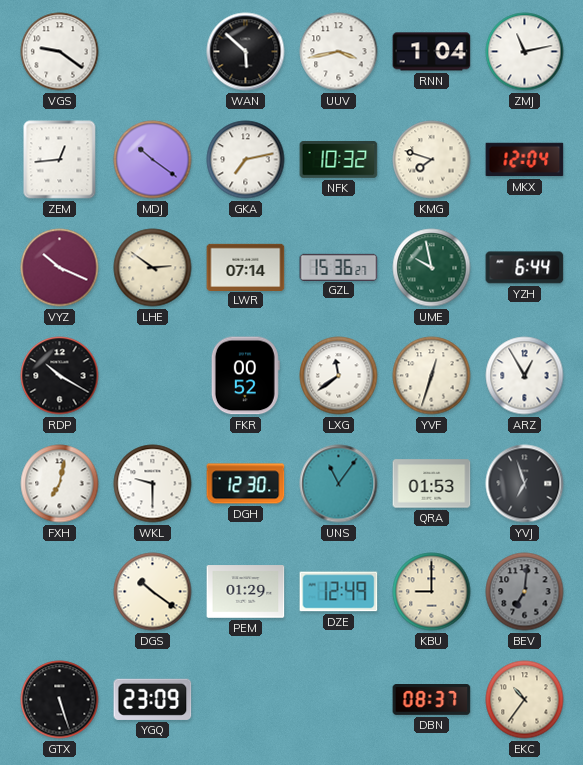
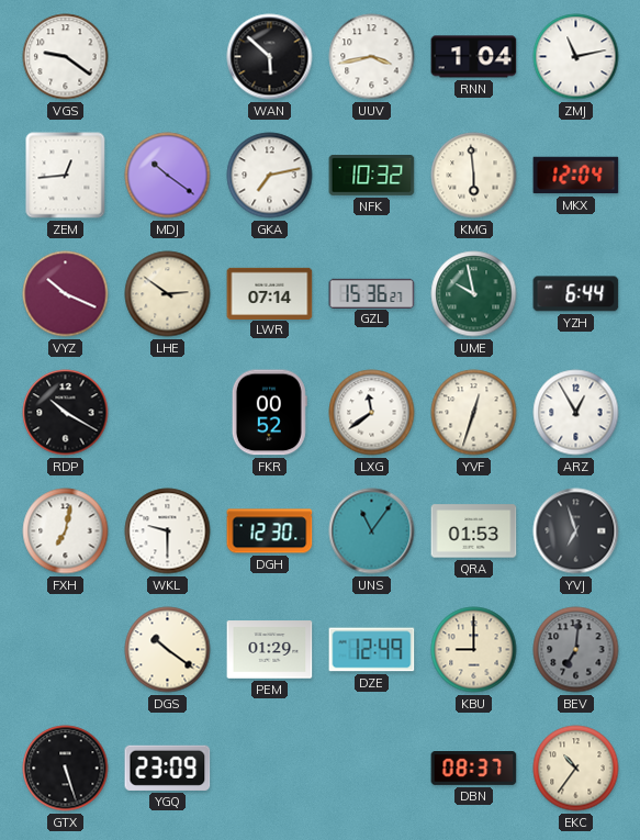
KMG: 7:48 -> 5:59
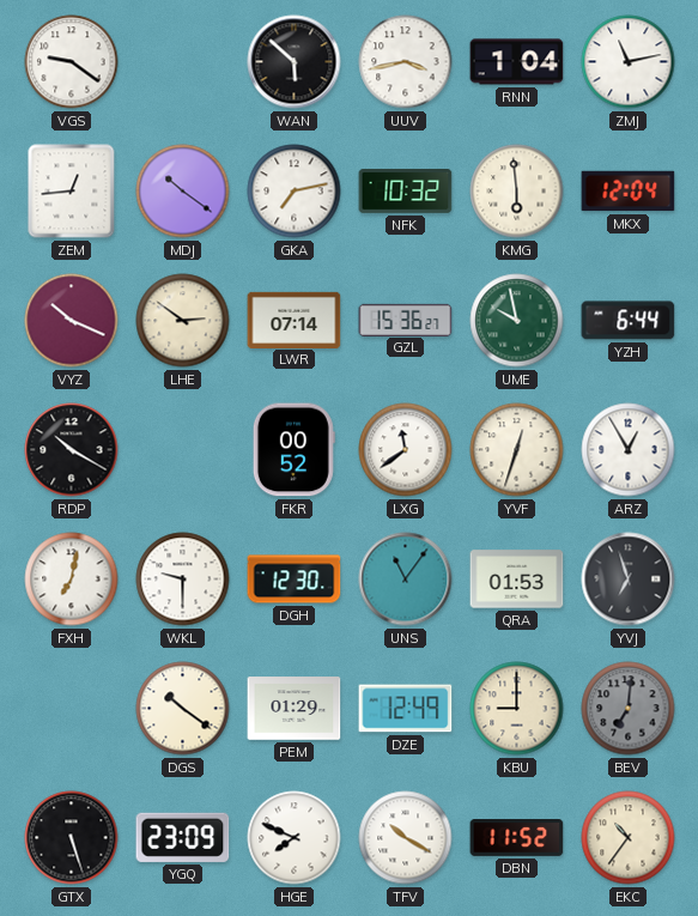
HGE: none -> 7:49
TFV: none -> 10:20
DBN: 08:37 -> 11:52
